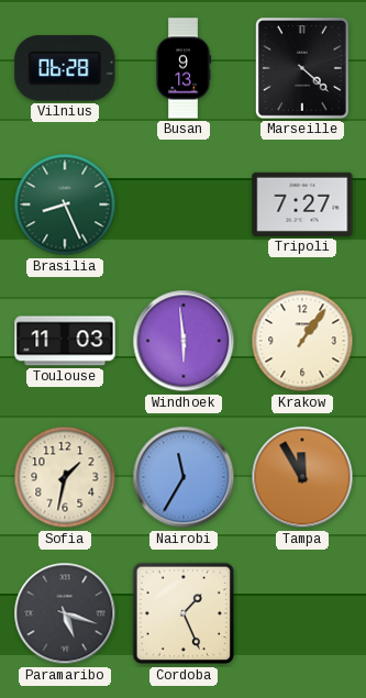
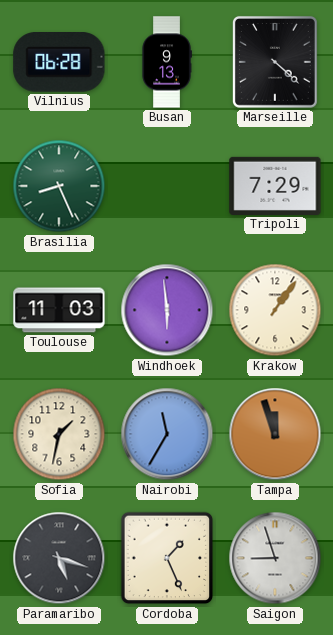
Tripoli: 7:27 -> 7:29
Tampa: 11:55 -> 11:57
Saigon: none -> 8:57
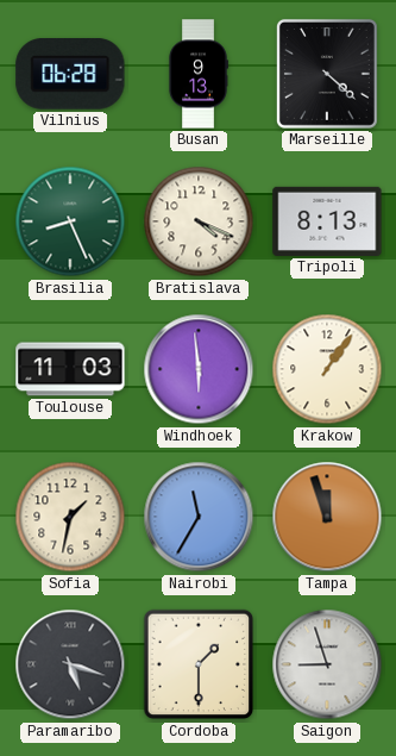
Bratislava: none -> 4:19
Tripoli: 7:29 -> 8:13
Cordoba: 1:26 -> 1:30
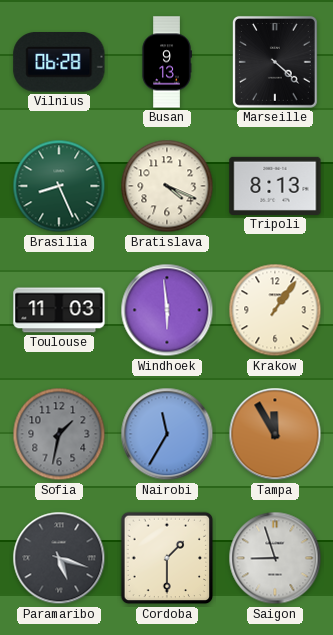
Sofia dial: cream -> grey
Tampa: 11:57 -> 11:55
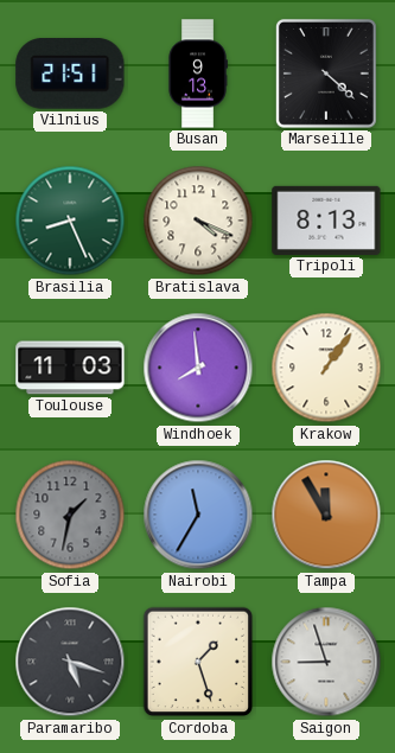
Vilnius: 06:28 -> 21:51
Windhoek: 5:59 -> 7:59
Cordoba: 1:30 -> 1:27
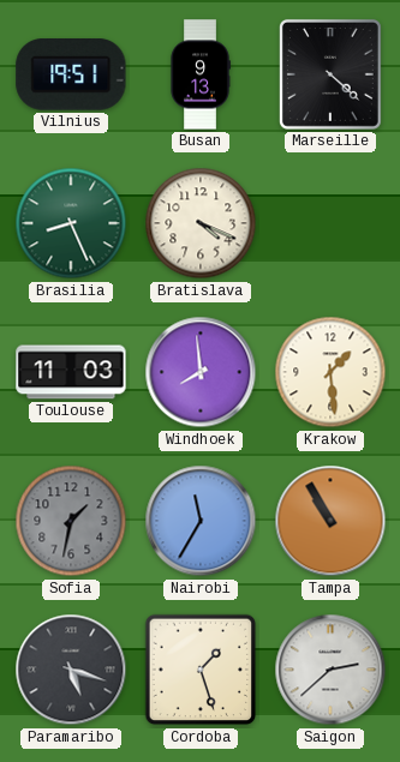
Vilnius: 21:51 -> 19:51
Tripoli: 8:13 -> none
Krakow: 1:06 -> 1:29
Tampa: 11:55 -> 10:55
Saigon: 8:57 -> 2:38
